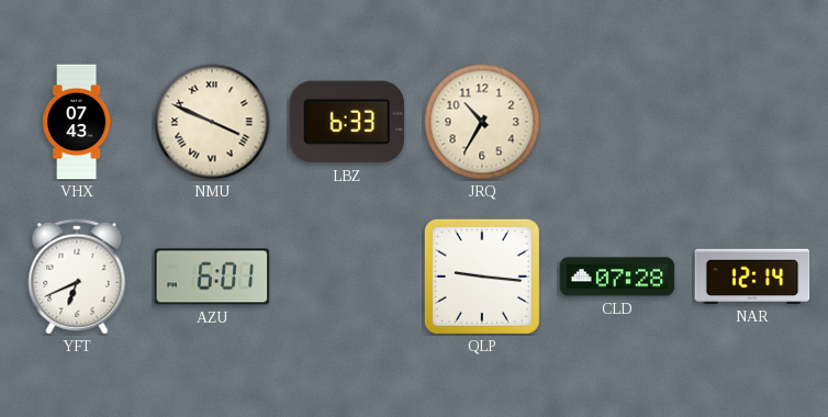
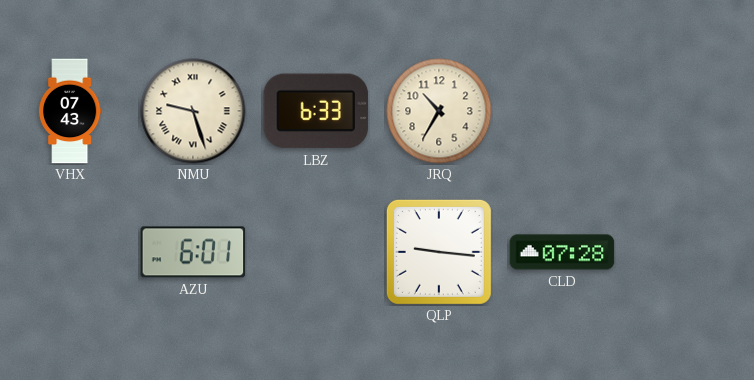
NMU: 3:49 -> 9:27
YFT: 6:41 -> none
NAR: 12:14 -> none
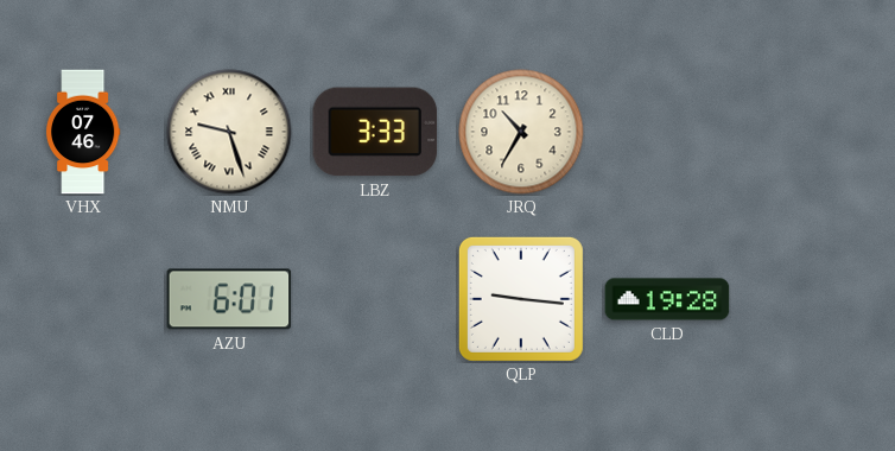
VHX: 07:43 -> 07:46
LBZ: 6:33 -> 3:33
CLD: 07:28 -> 19:28
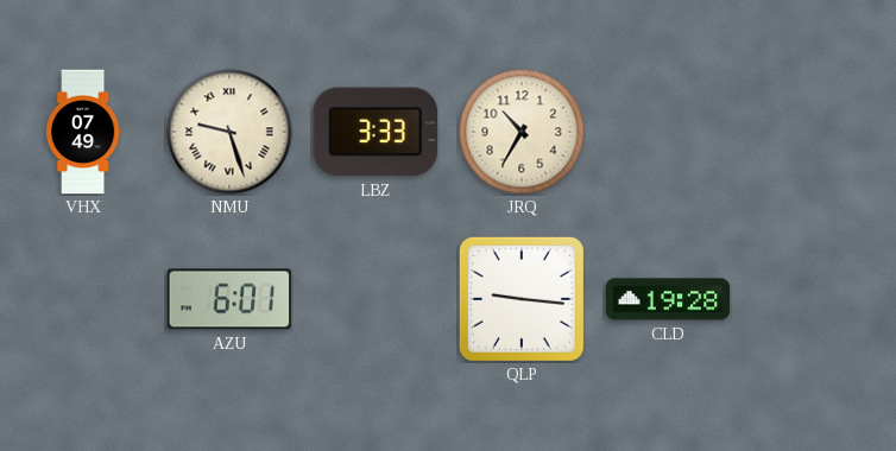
VHX: 07:46 -> 07:49
